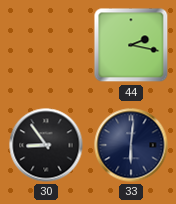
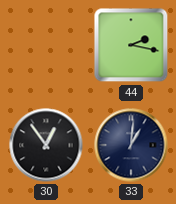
30: 8:54 -> 12:54
33: 6:01 -> 1:01
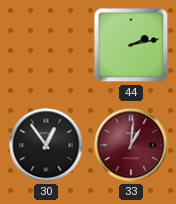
44: 2:17 -> 2:13
33 dial: navy -> burgundy
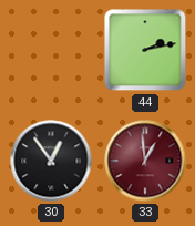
33: 1:01 -> 12:59
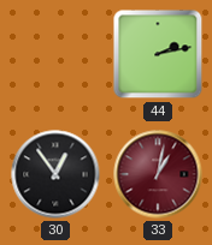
33: 12:59 -> 1:02
